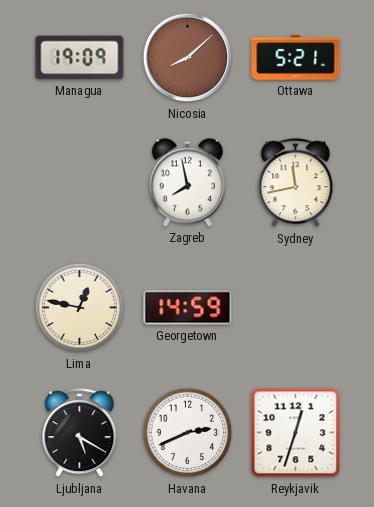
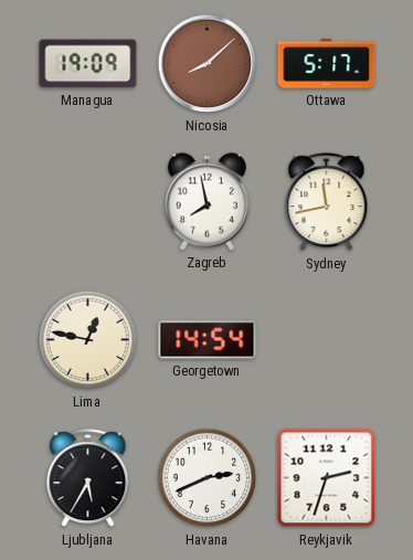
Ottawa: 5:21 -> 5:17
Georgetown: 14:59 -> 14:54
Ljubljana: 5:20 -> 5:35
Reykjavik: 12:33 -> 2:33
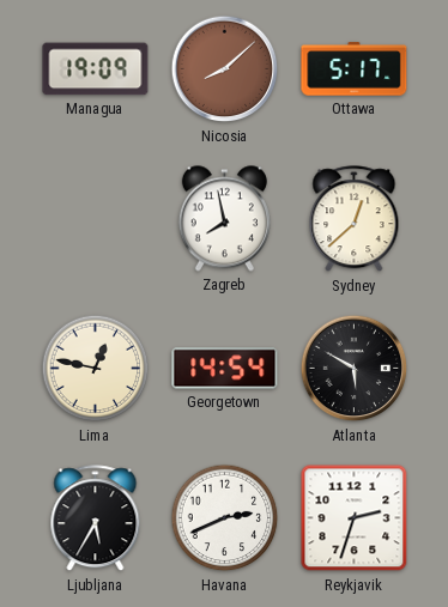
Sydney: 11:43 -> 12:38
Atlanta: none -> 5:50
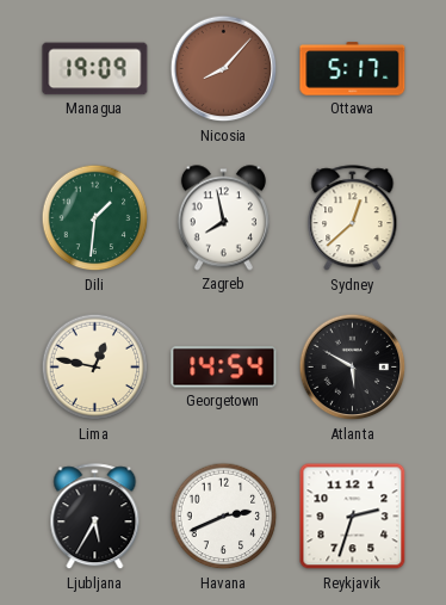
Nicosia: 8:08 -> 8:07
Dili: none -> 1:31
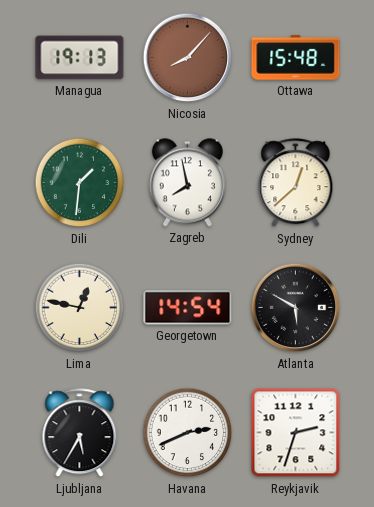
Managua: 19:09 -> 19:13
Ottawa: 5:17 -> 15:48
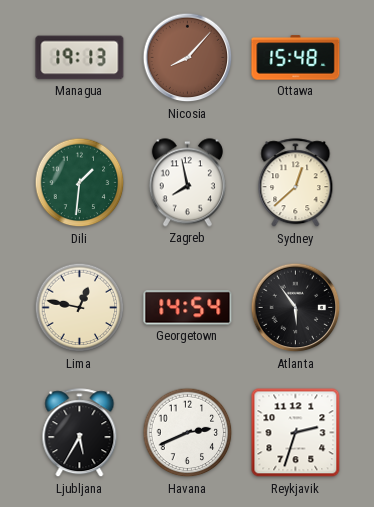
Atlanta: 5:50 -> 5:54
